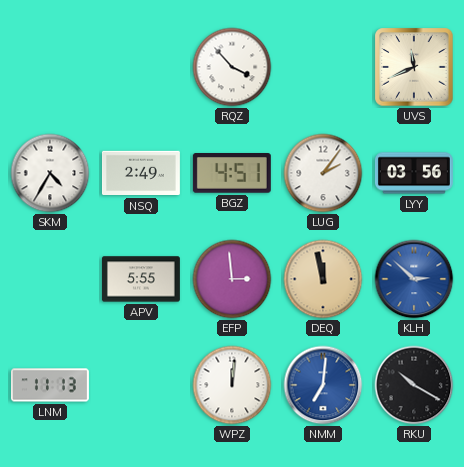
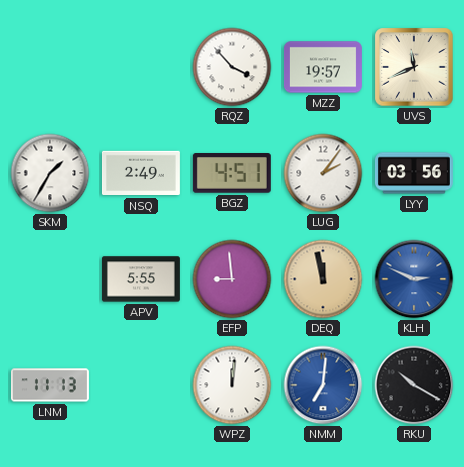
MZZ: none -> 19:57
SKM: 4:35 -> 1:35
EFP: 2:59 -> 8:59
KLH: 2:52 -> 2:49
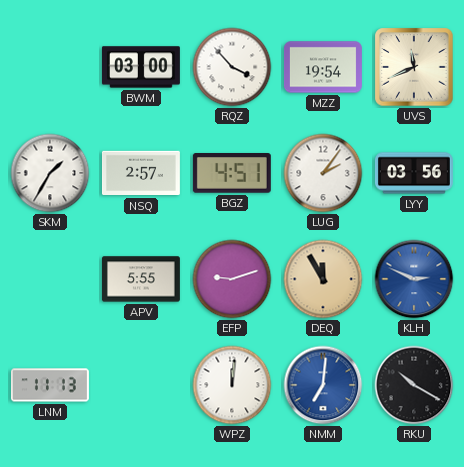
BWM: none -> 03:00
MZZ: 19:57 -> 19:54
NSQ: 2:49 -> 2:57
EFP: 8:59 -> 9:12
DEQ: 11:58 -> 11:55
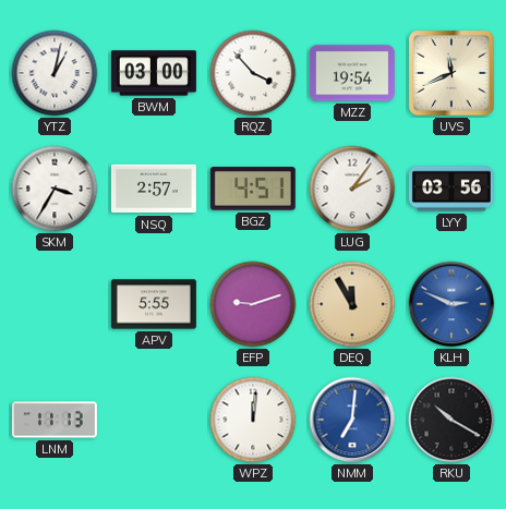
YTZ: none -> 1:02
SKM: 1:35 -> 3:35
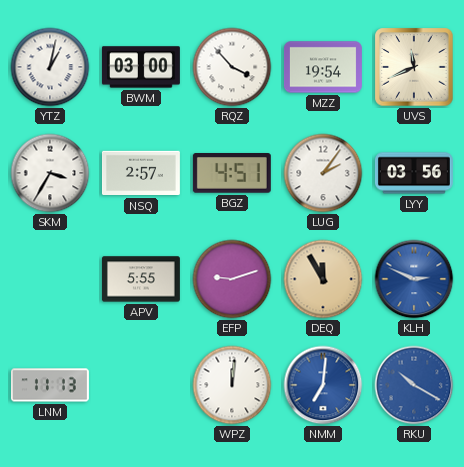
RKU dial: black -> blue
